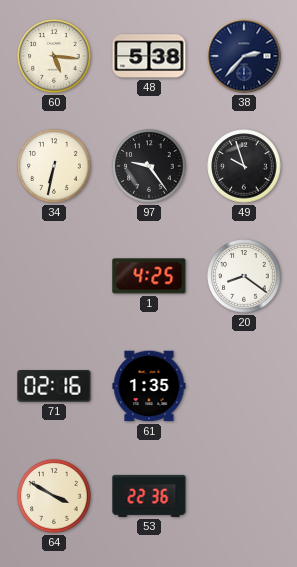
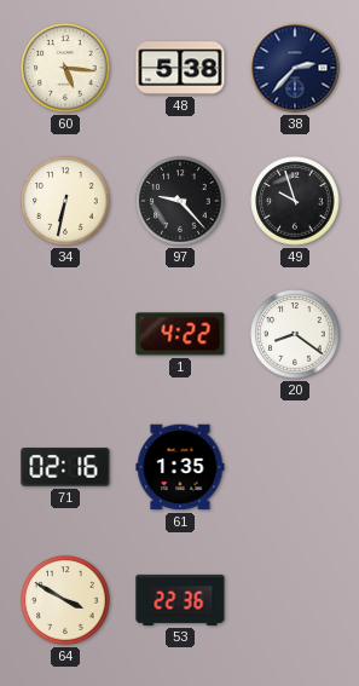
97: 9:24 -> 9:23
1: 4:25 -> 4:22
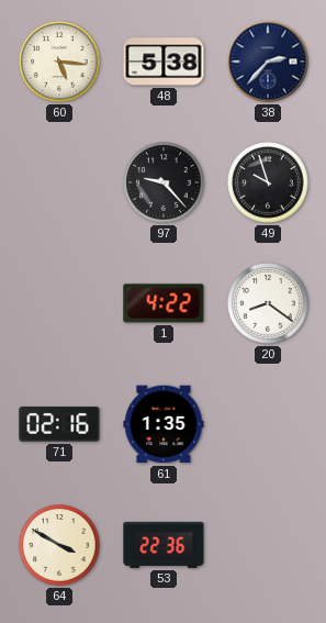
34: 6:32 -> none
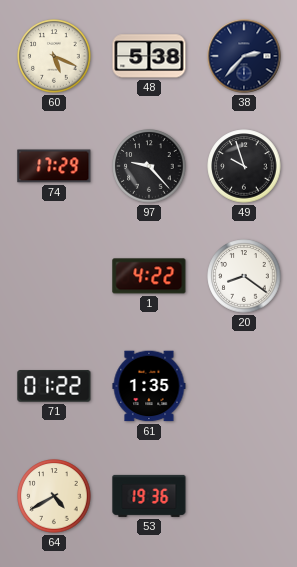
60: 5:16 -> 5:19
74: none -> 17:29
71: 02:16 -> 01:22
64: 3:50 -> 4:40
53: 22:36 -> 19:36
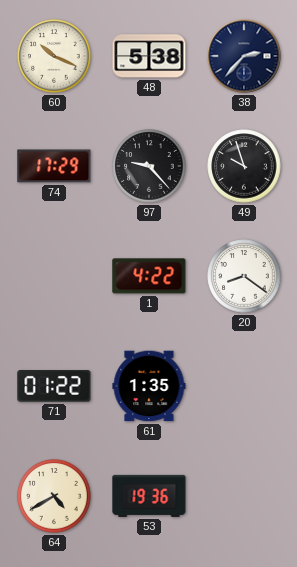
60: 5:19 -> 10:19
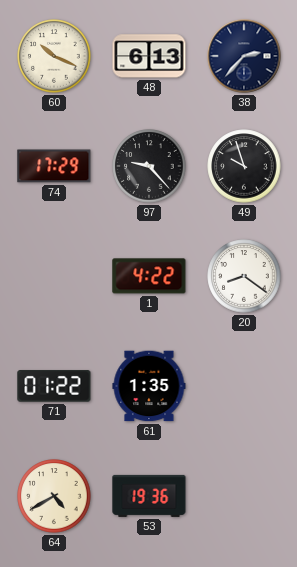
48: 5:38 -> 6:13
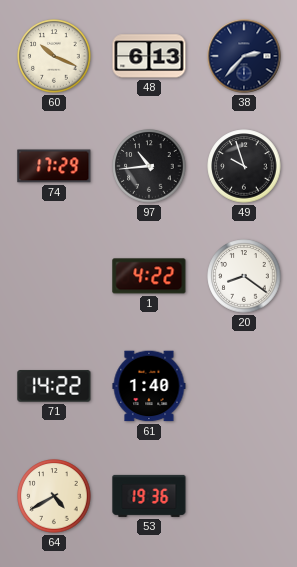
97: 9:23 -> 10:44
71: 01:22 -> 14:22
61: 1:35 -> 1:40
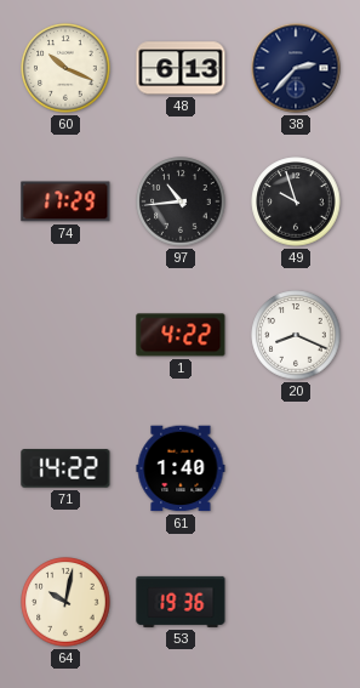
20: 8:21 -> 8:19
64: 4:40 -> 10:02
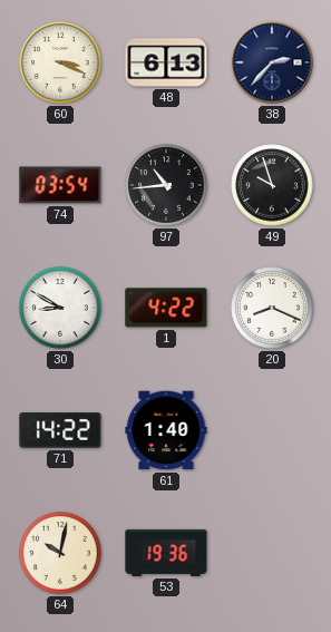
60: 10:19 -> 3:19
74: 17:29 -> 03:54
30: none -> 8:50
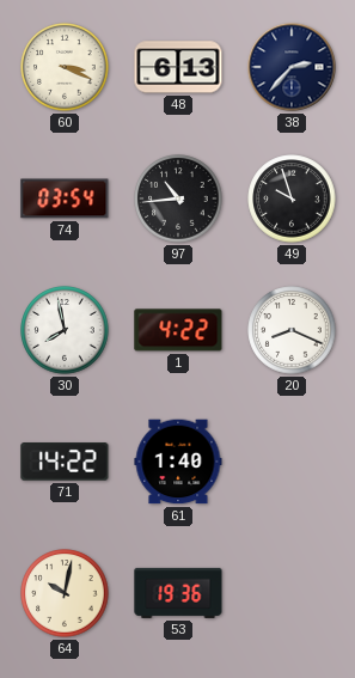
30: 8:50 -> 7:58
